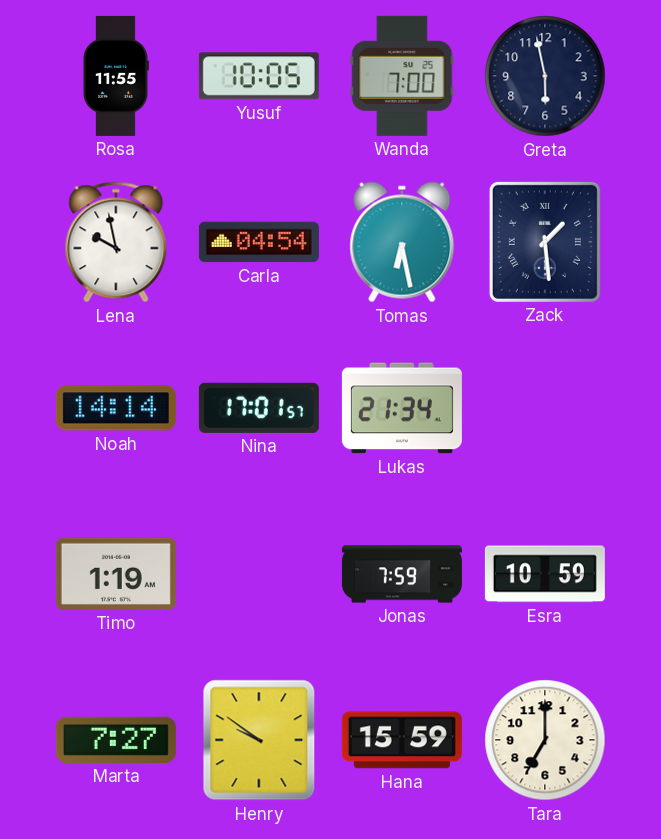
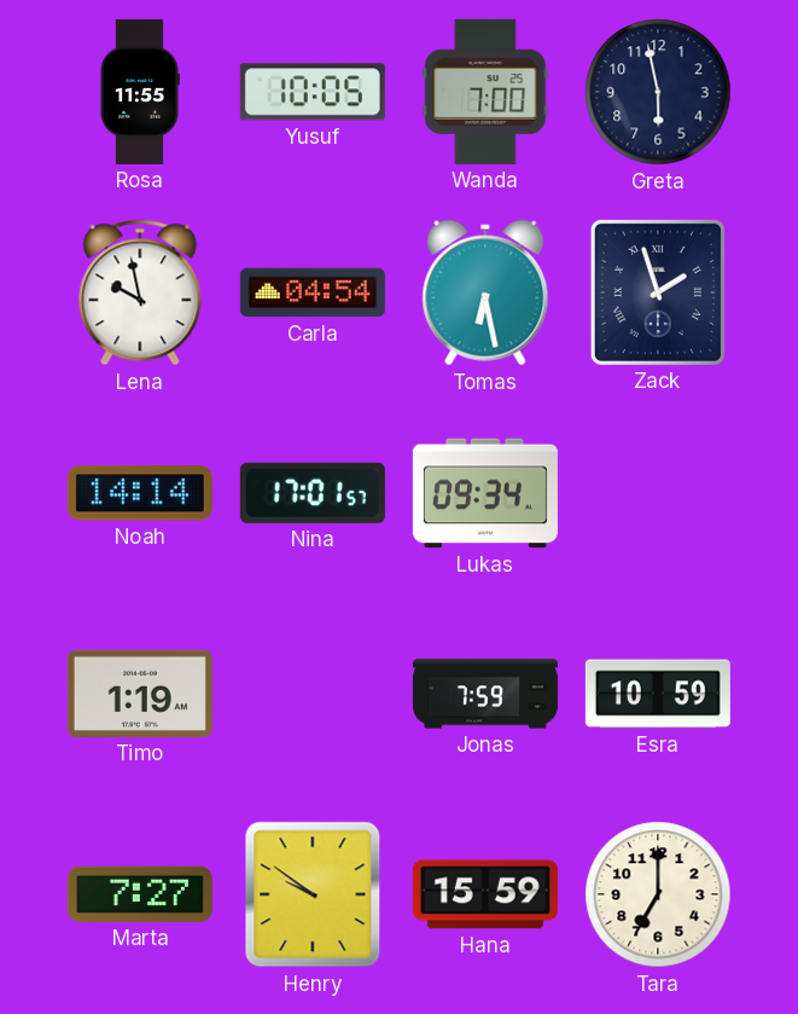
Zack: 1:29 -> 1:57
Lukas: 21:34 -> 09:34
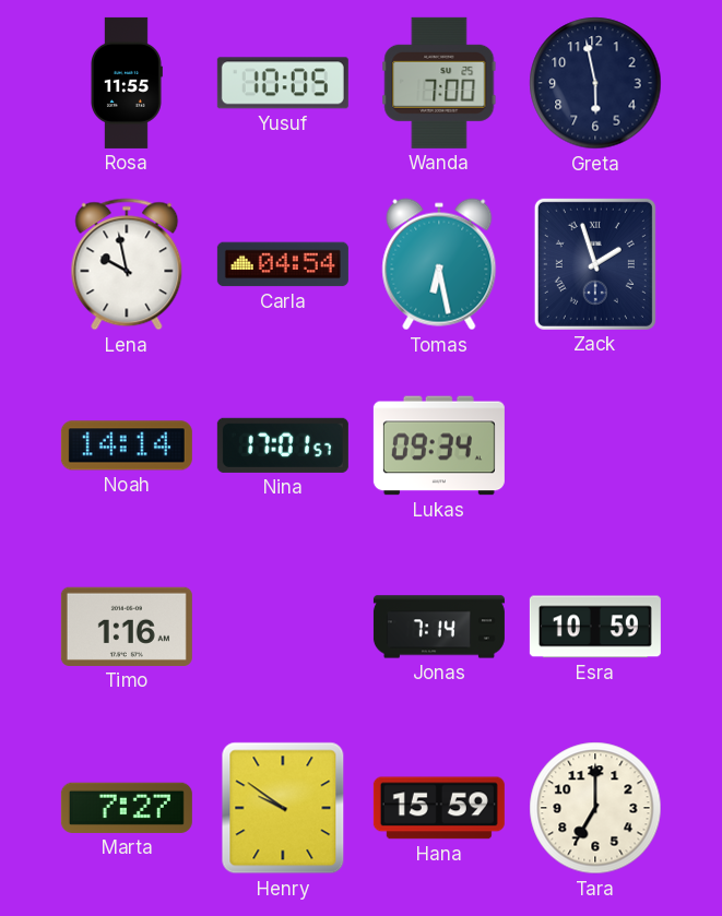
Timo: 1:19 -> 1:16
Jonas: 7:59 -> 7:14
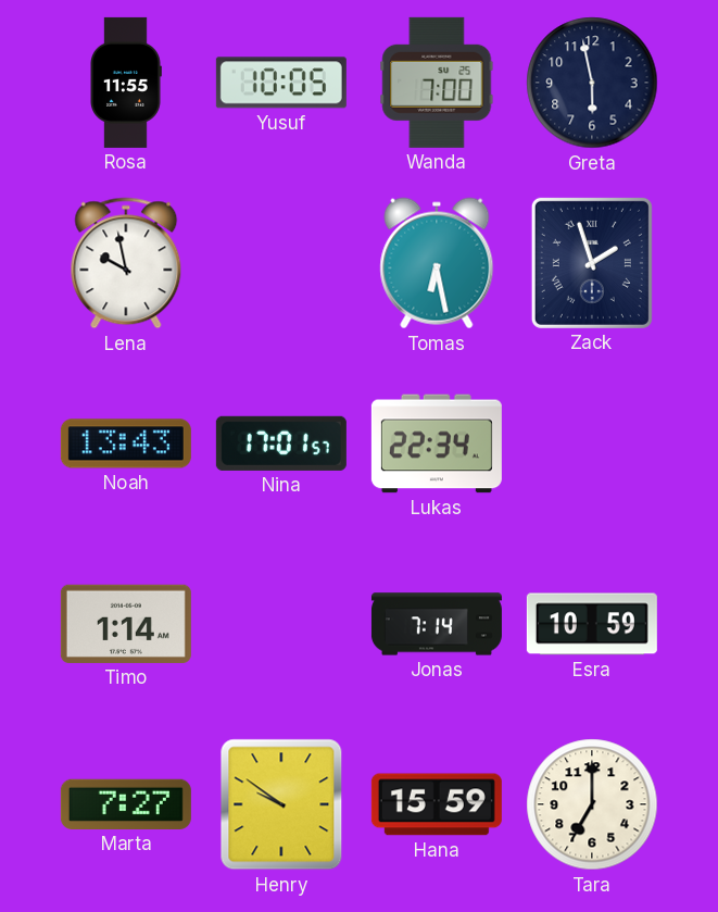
Carla: 04:54 -> none
Noah: 14:14 -> 13:43
Lukas: 09:34 -> 22:34
Timo: 1:16 -> 1:14
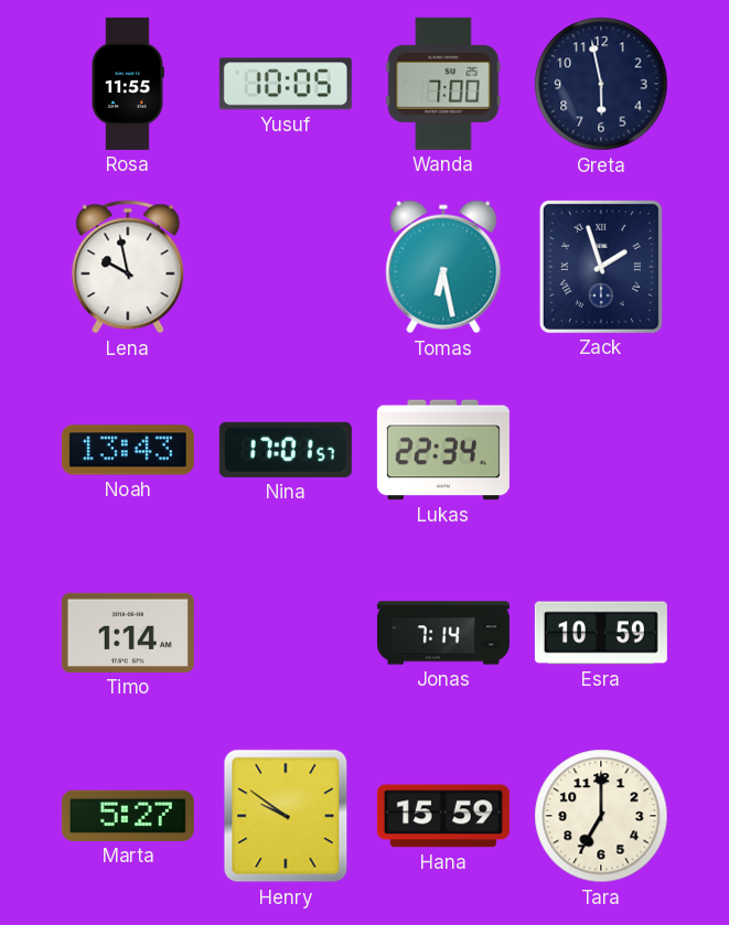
Marta: 7:27 -> 5:27
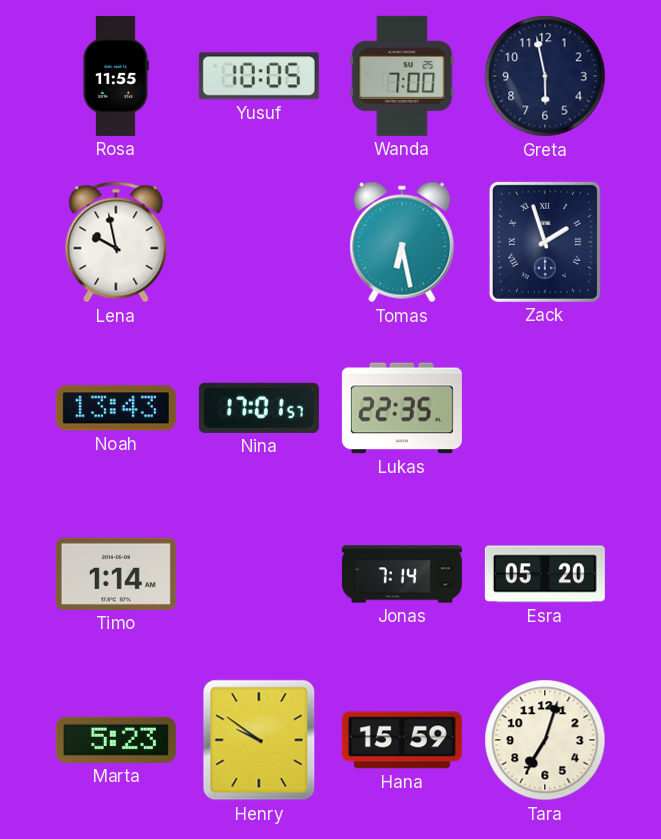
Lukas: 22:34 -> 22:35
Esra: 10:59 -> 05:20
Marta: 5:27 -> 5:23
Tara: 7:00 -> 7:03
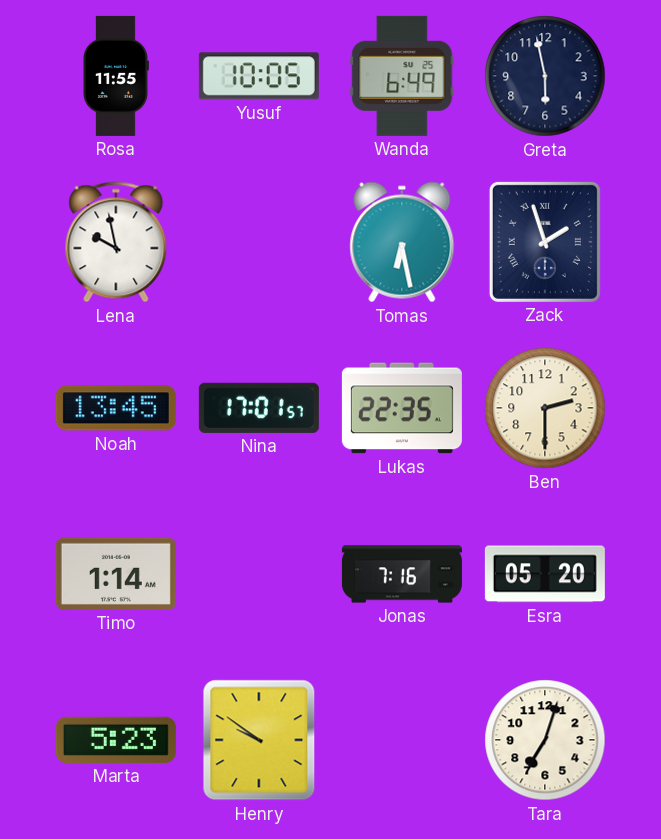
Wanda: 7:00 -> 6:49
Noah: 13:43 -> 13:45
Ben: none -> 2:30
Jonas: 7:14 -> 7:16
Hana: 15:59 -> none
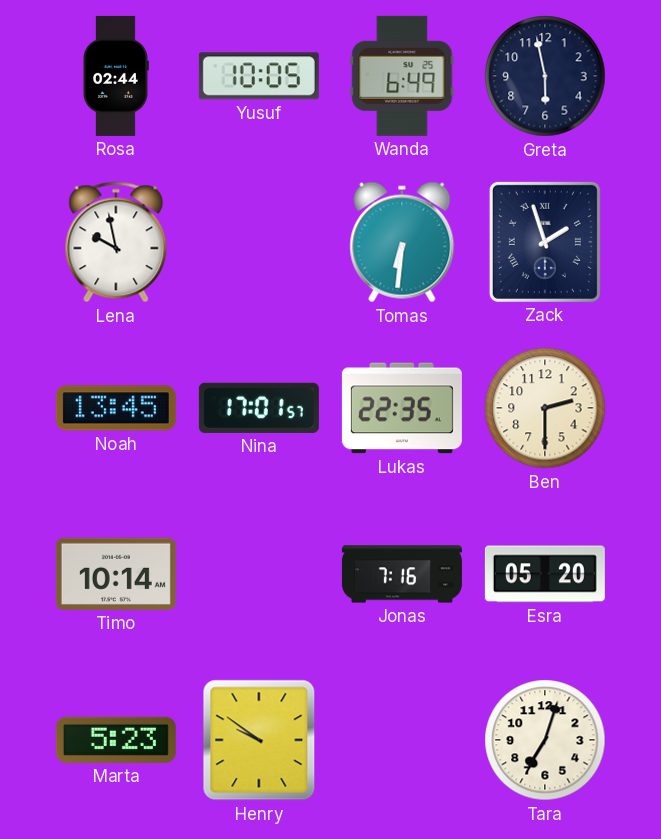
Rosa: 11:55 -> 02:44
Tomas: 6:28 -> 6:31
Timo: 1:14 -> 10:14
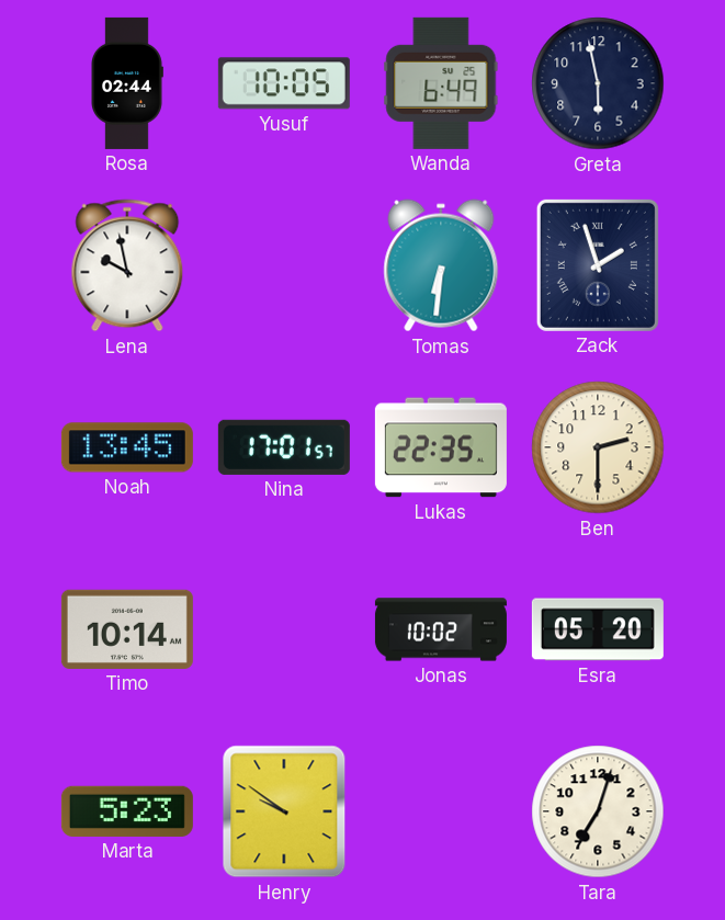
Jonas: 7:16 -> 10:02
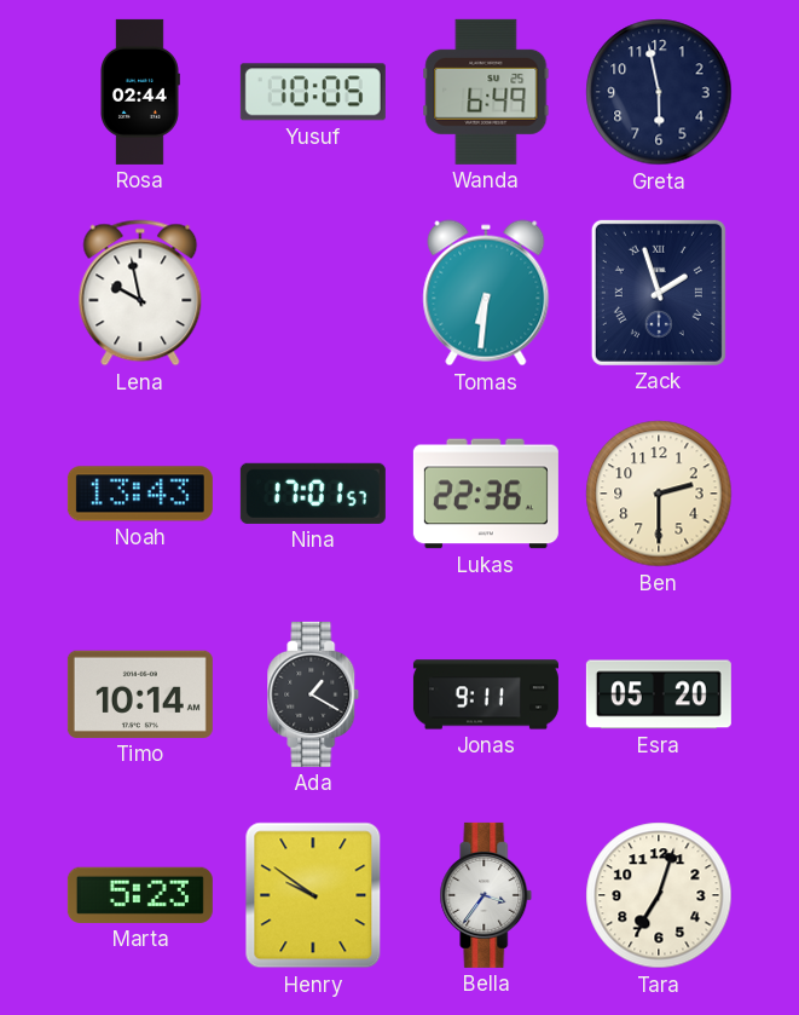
Noah: 13:45 -> 13:43
Lukas: 22:35 -> 22:36
Ada: none -> 1:20
Jonas: 10:02 -> 9:11
Bella: none -> 3:36
